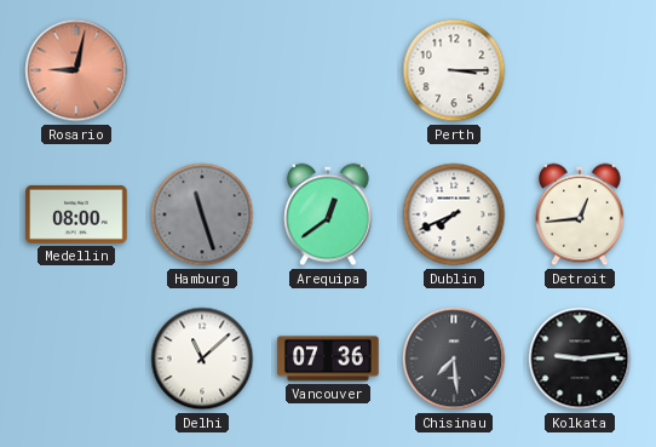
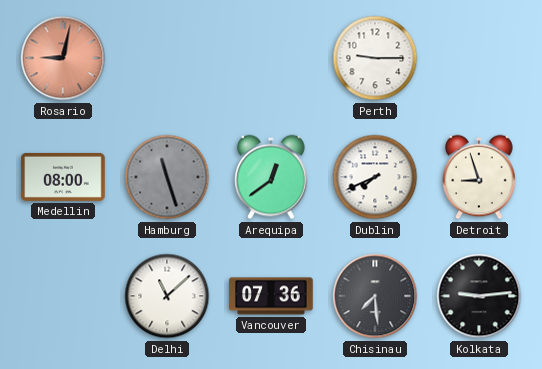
Perth: 3:15 -> 9:15
Detroit: 12:44 -> 8:57
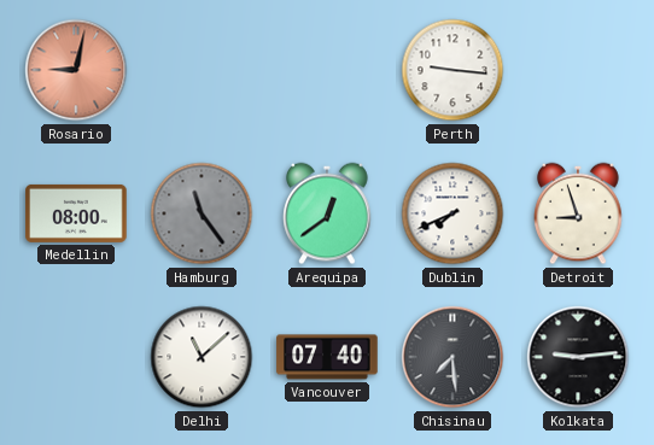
Perth: 9:15 -> 9:16
Hamburg: 11:27 -> 11:24
Vancouver: 07:36 -> 07:40
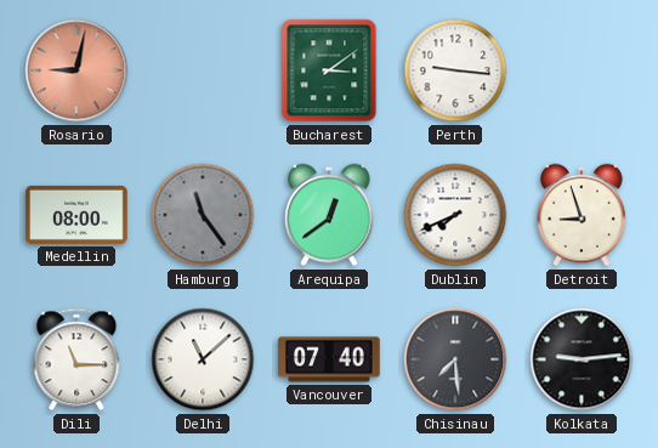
Bucharest: none -> 3:09
Dili: none -> 11:15
